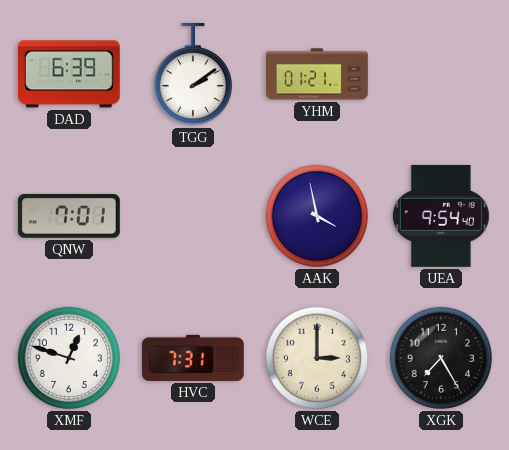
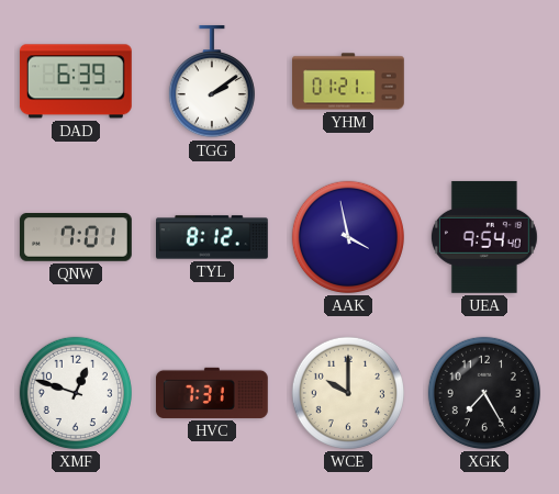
TYL: none -> 8:12
WCE: 3:00 -> 10:00
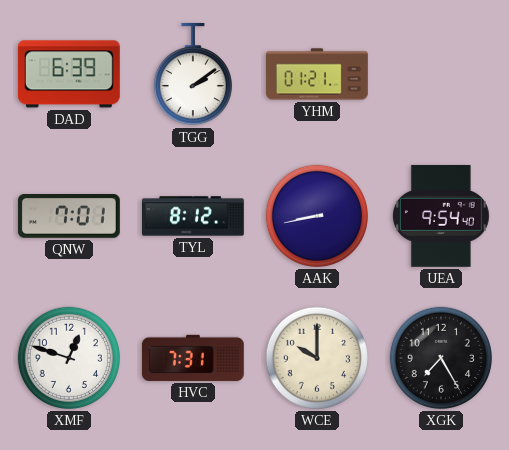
AAK: 3:58 -> 8:43
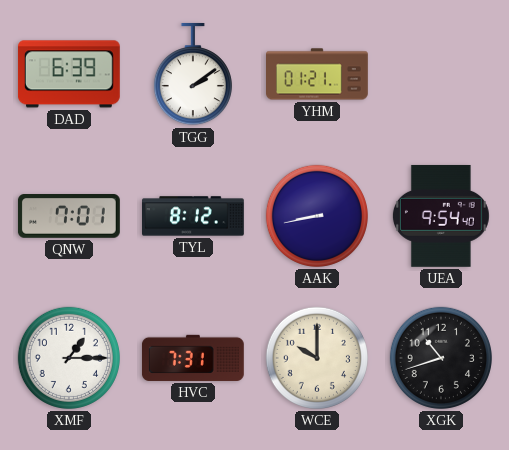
XMF: 12:48 -> 1:15
XGK: 7:25 -> 10:42
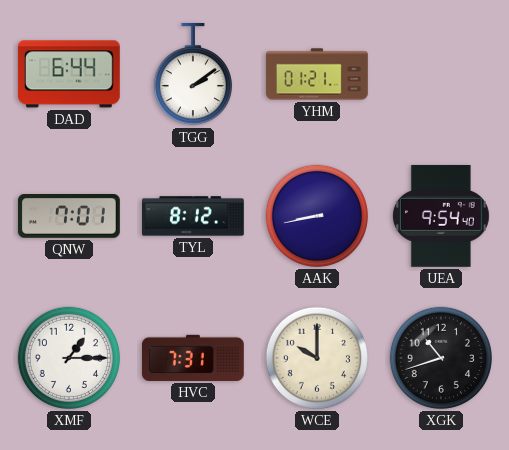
DAD: 6:39 -> 6:44
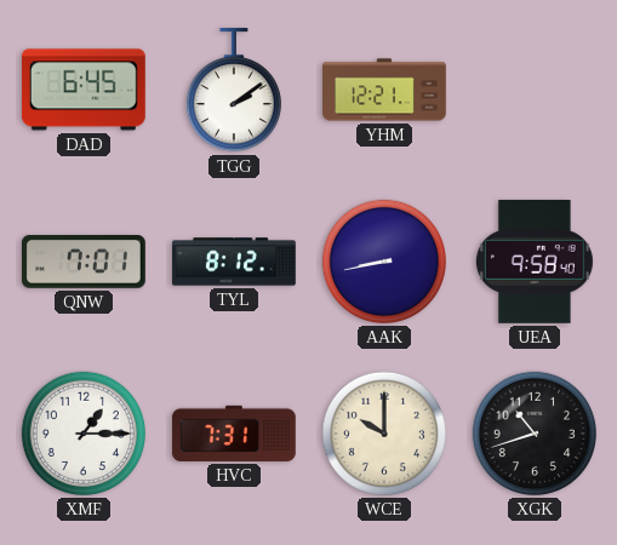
DAD: 6:44 -> 6:45
YHM: 01:21 -> 12:21
UEA: 9:54 -> 9:58
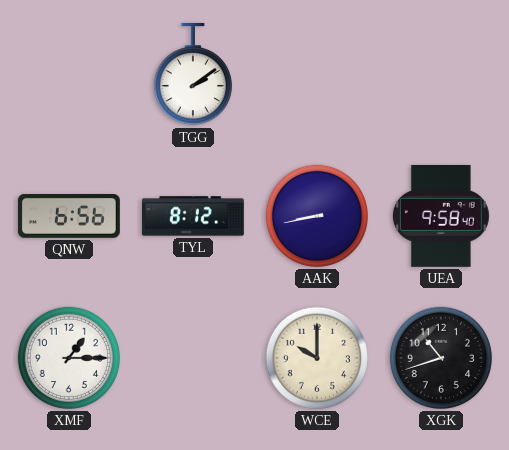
DAD: 6:45 -> none
YHM: 12:21 -> none
QNW: 7:01 -> 6:56
HVC: 7:31 -> none
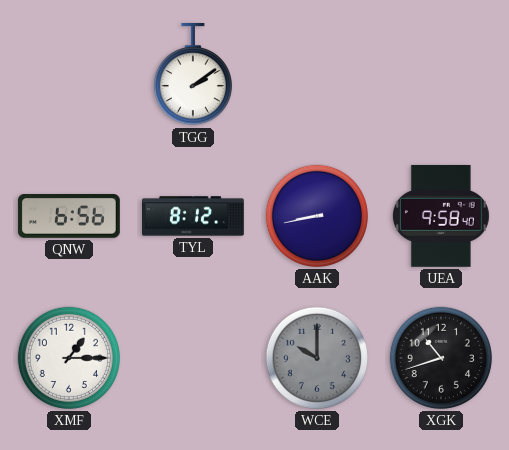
WCE dial: cream -> grey
